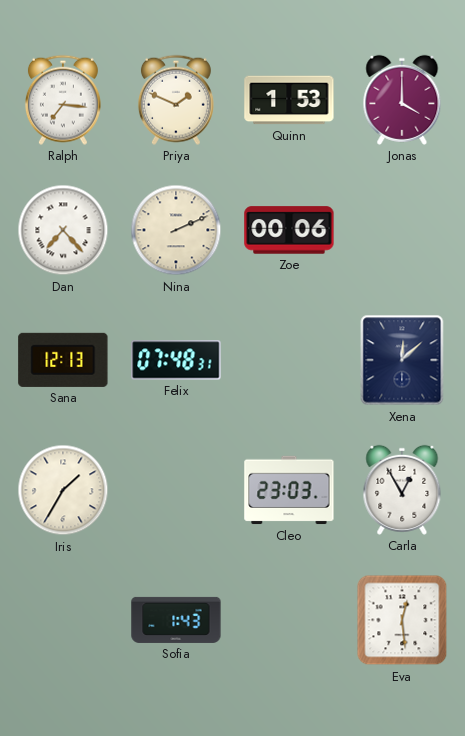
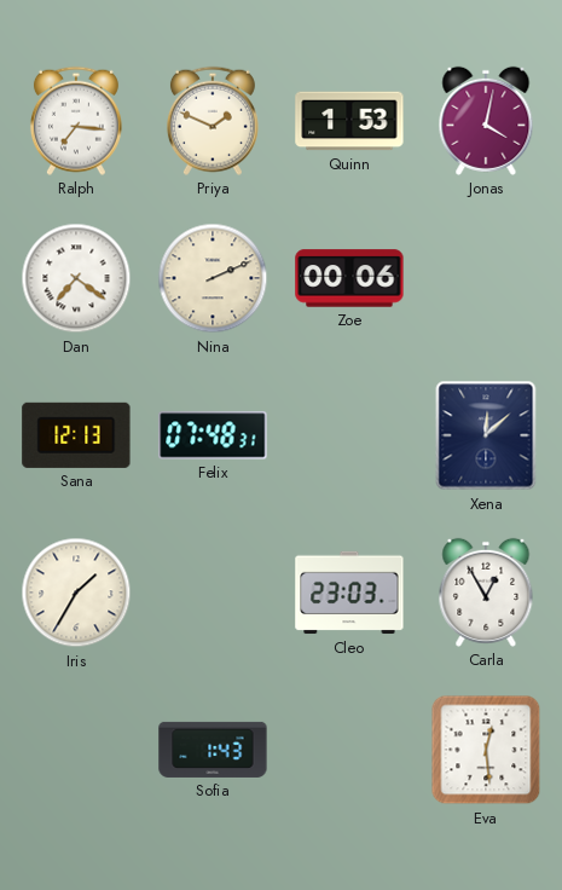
Jonas: 4:00 -> 4:02
Dan: 7:23 -> 7:21
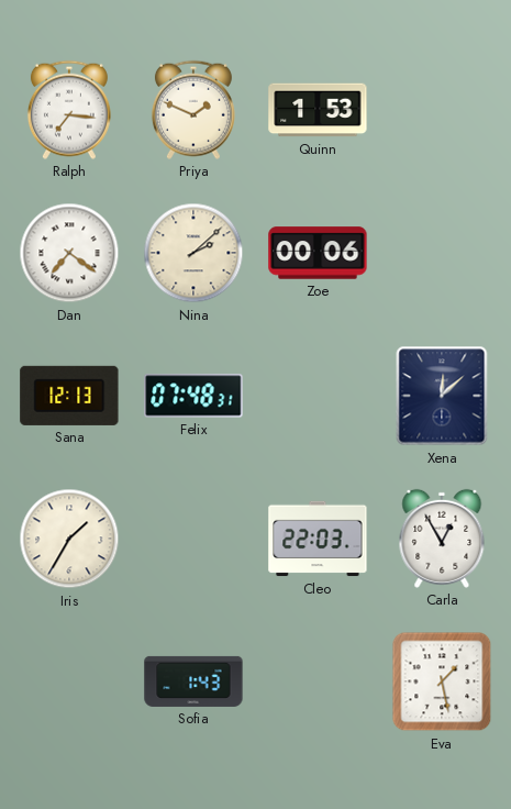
Jonas: 4:02 -> none
Nina: 2:11 -> 2:08
Cleo: 23:03 -> 22:03
Eva: 12:29 -> 1:28
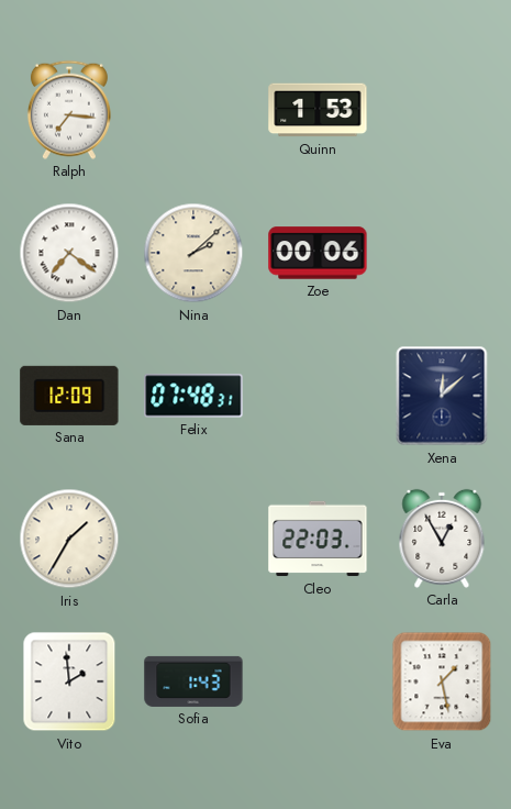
Priya: 1:49 -> none
Sana: 12:13 -> 12:09
Vito: none -> 1:59
